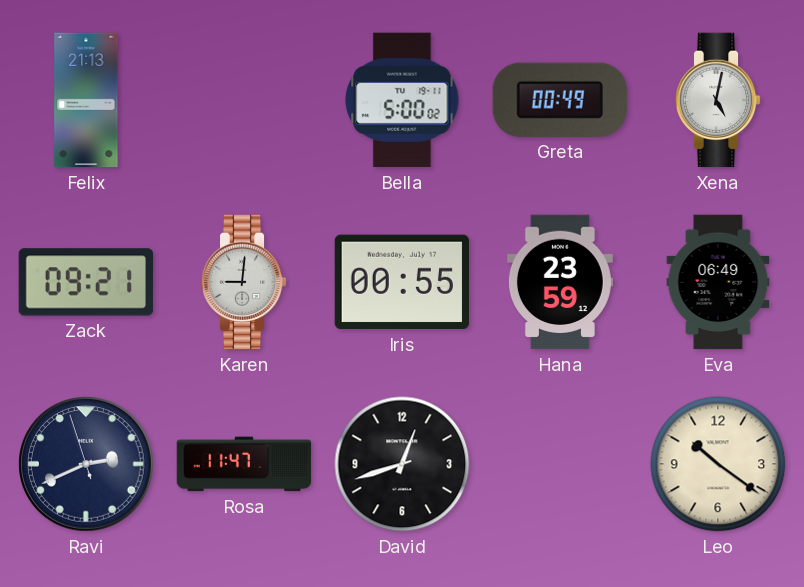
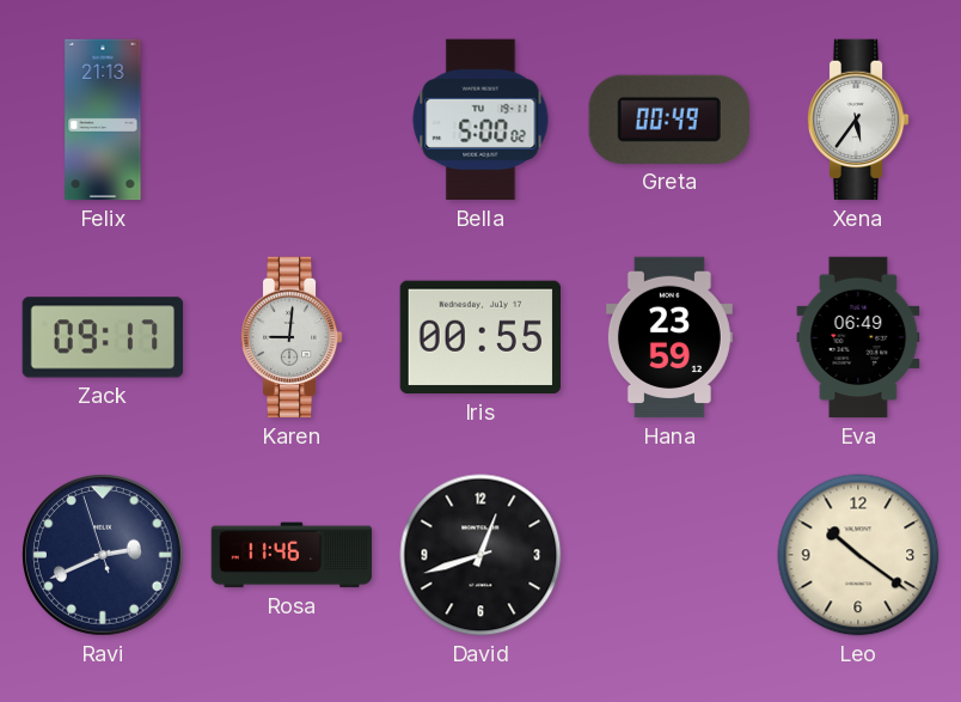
Xena: 5:02 -> 5:36
Zack: 09:21 -> 09:17
Rosa: 11:47 -> 11:46
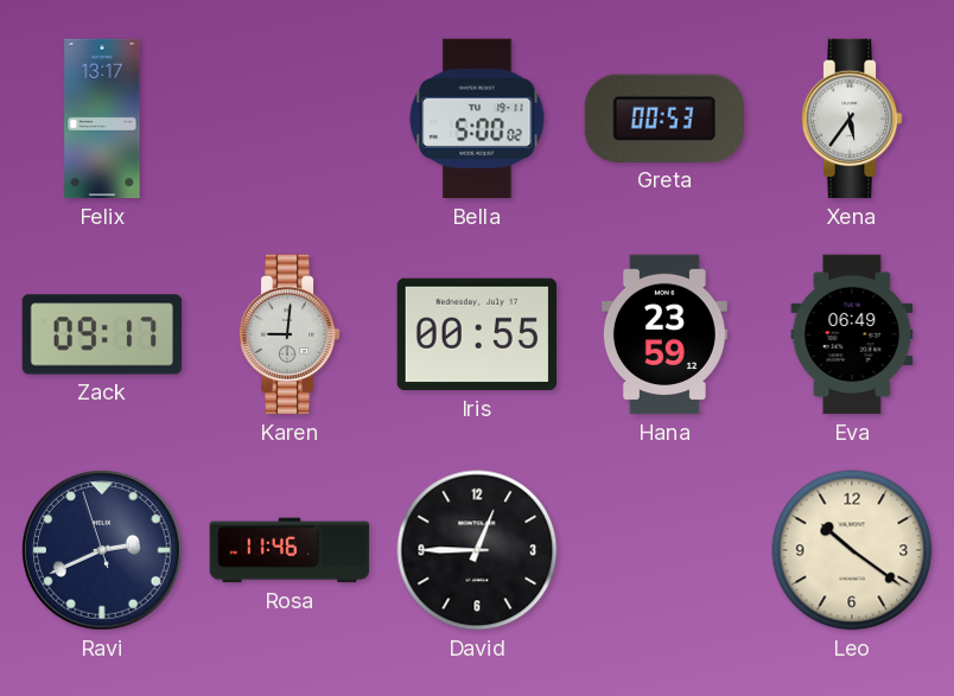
Felix: 21:13 -> 13:17
Greta: 00:49 -> 00:53
David: 12:42 -> 12:45
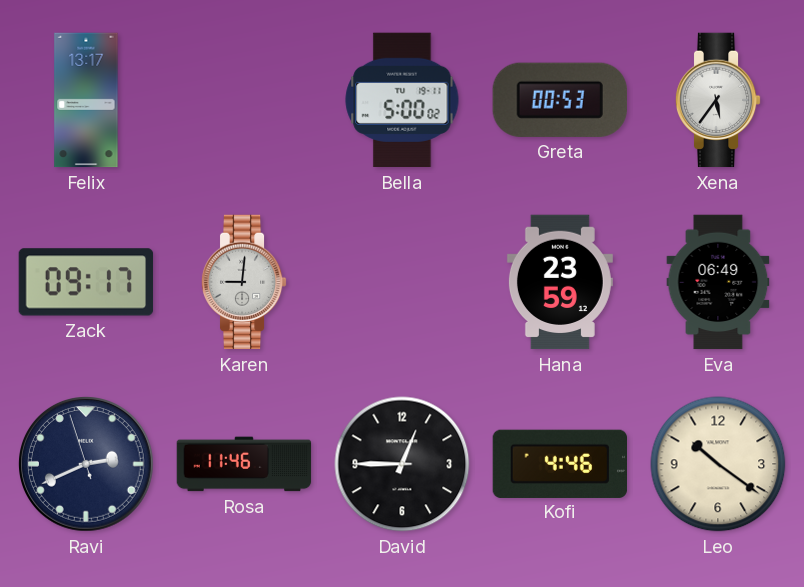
Iris: 00:55 -> none
Kofi: none -> 4:46
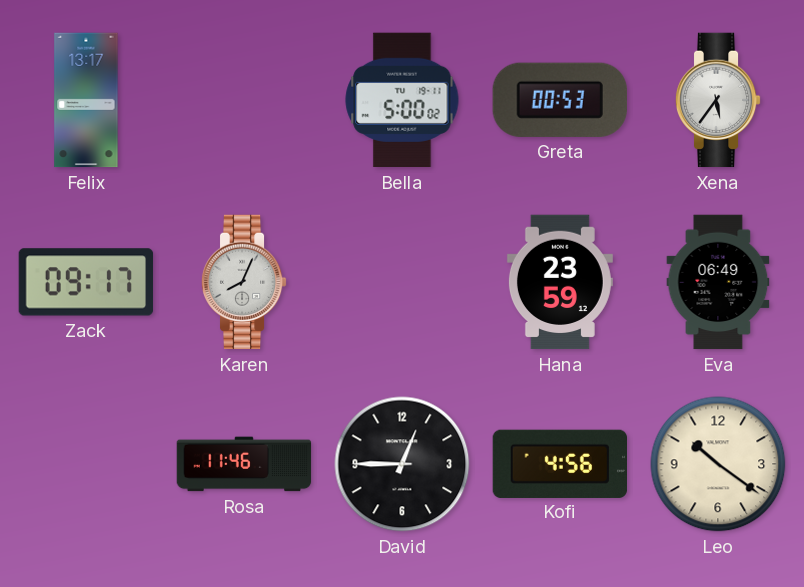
Karen: 9:01 -> 8:04
Ravi: 2:40 -> none
Kofi: 4:46 -> 4:56
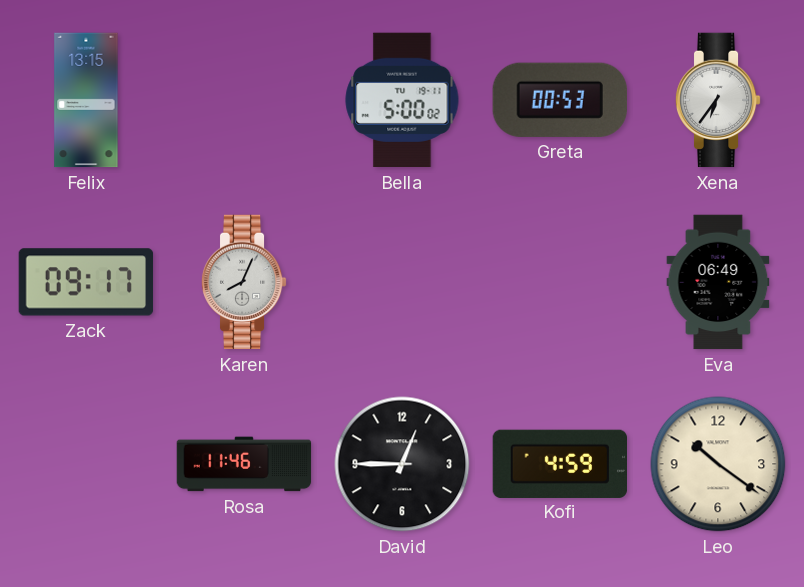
Felix: 13:17 -> 13:15
Xena: 5:36 -> 6:36
Hana: 23:59 -> none
Kofi: 4:56 -> 4:59
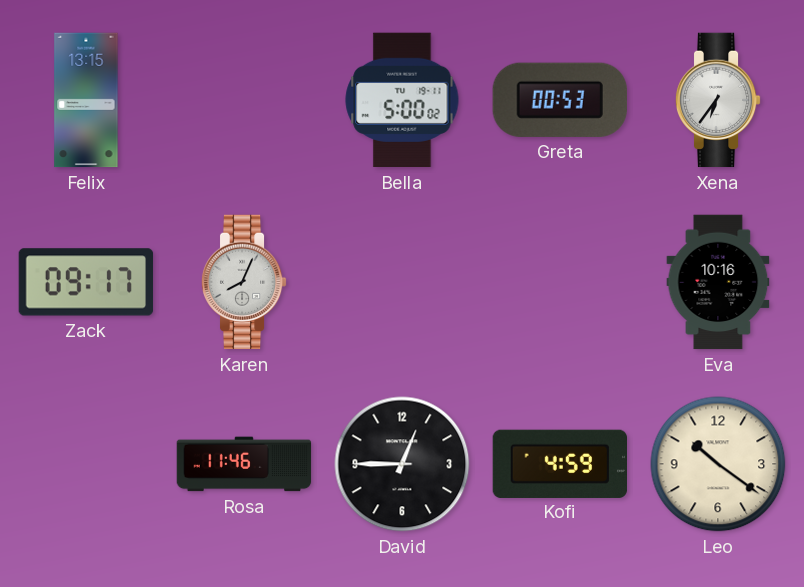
Eva: 06:49 -> 10:16
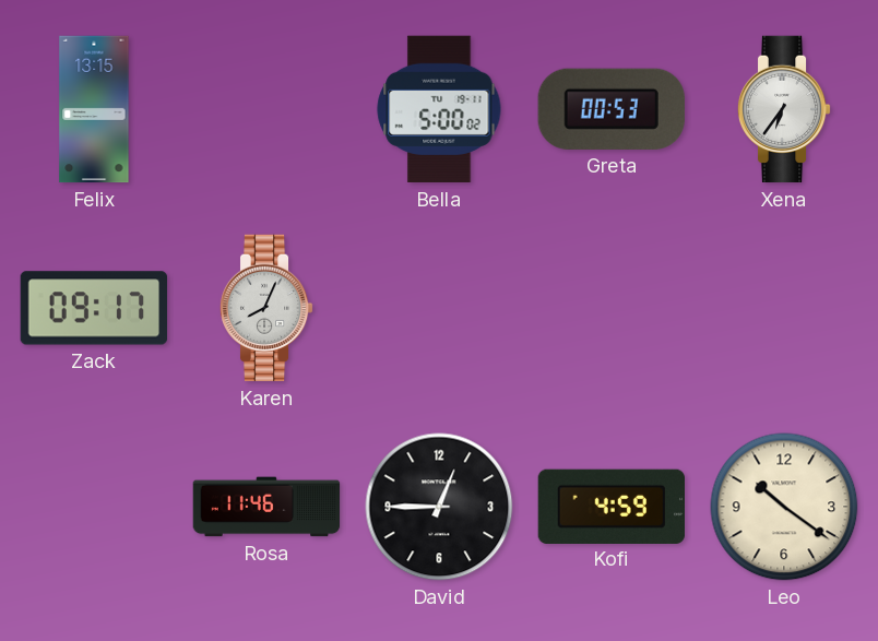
Eva: 10:16 -> none
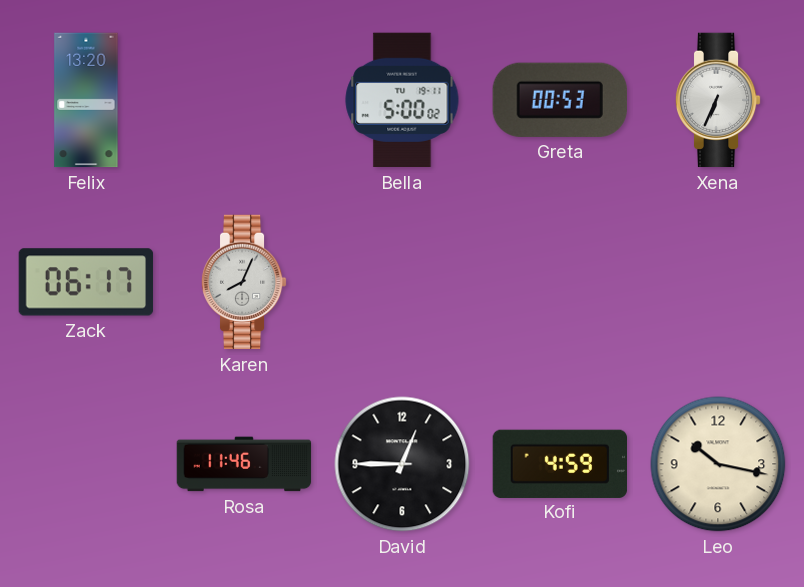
Felix: 13:15 -> 13:20
Xena: 6:36 -> 6:34
Zack: 09:17 -> 06:17
Leo: 10:21 -> 10:17
